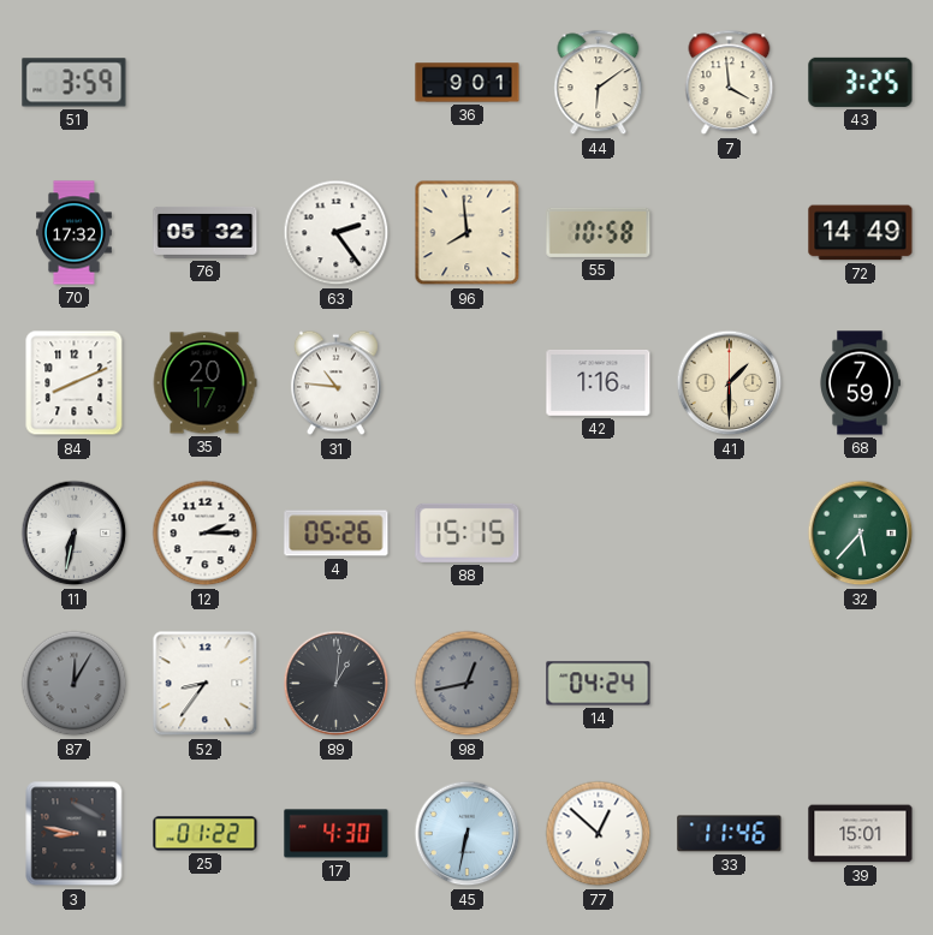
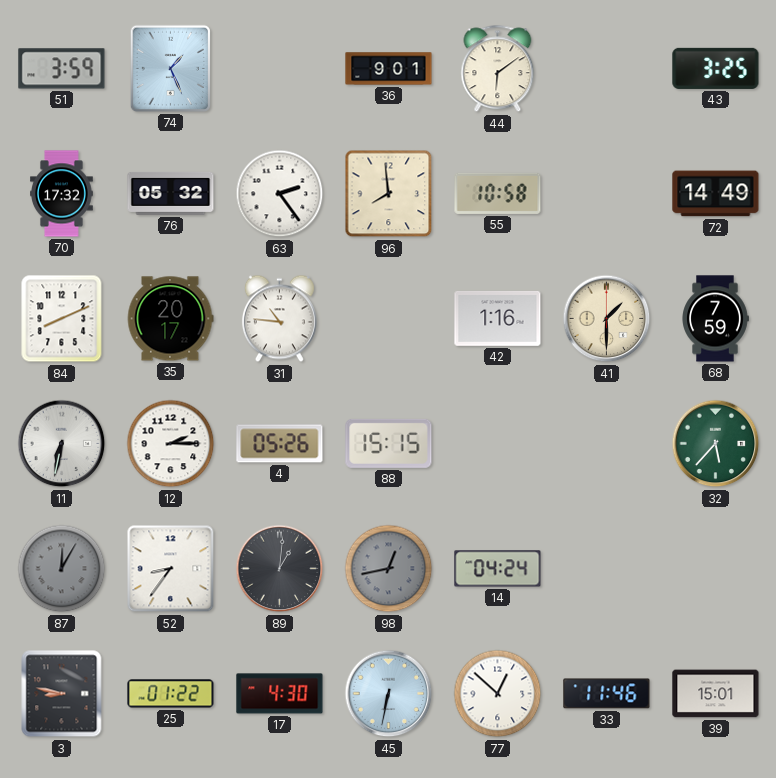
74: none -> 1:26
7: 3:59 -> none
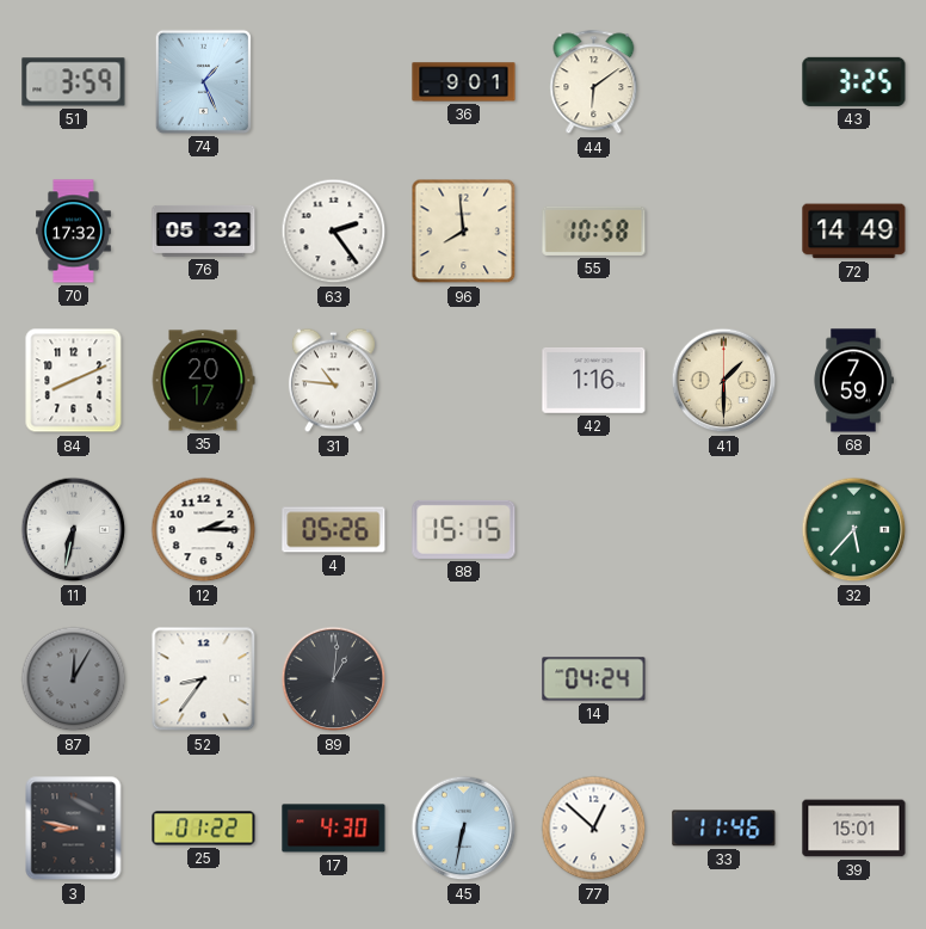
98: 12:43 -> none
